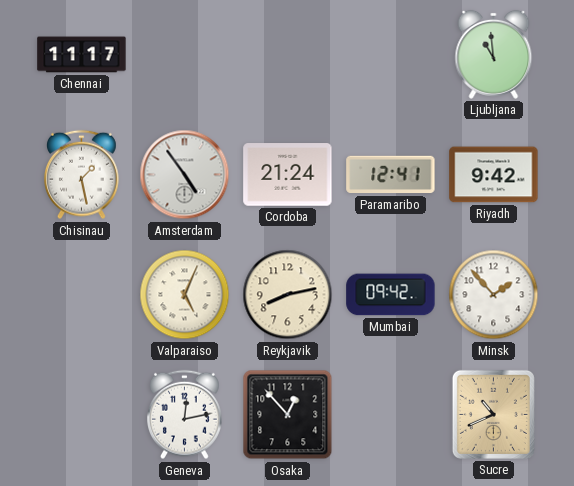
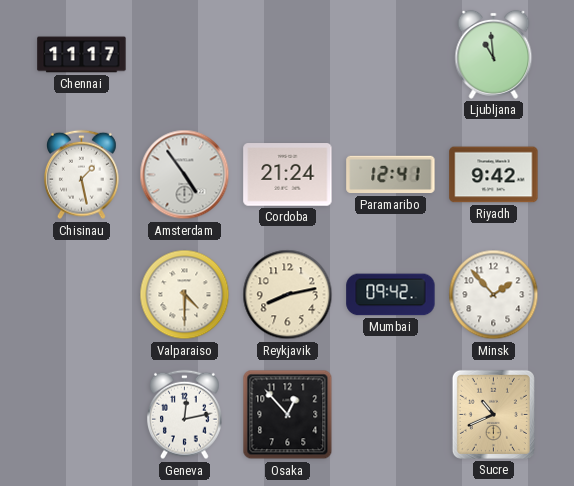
Valparaiso: 5:04 -> 4:30
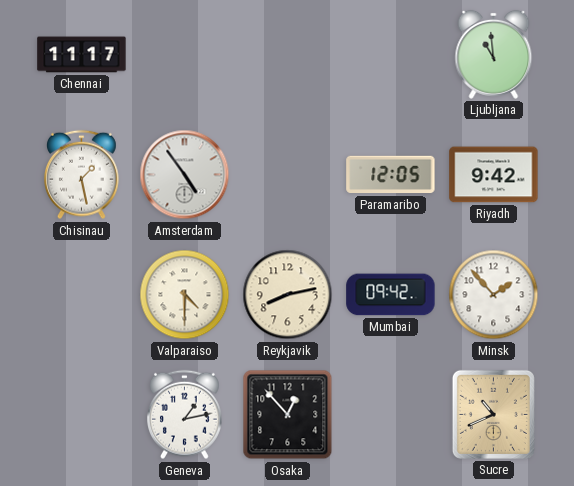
Cordoba: 21:24 -> none
Paramaribo: 12:41 -> 12:05
Geneva: 12:13 -> 1:13
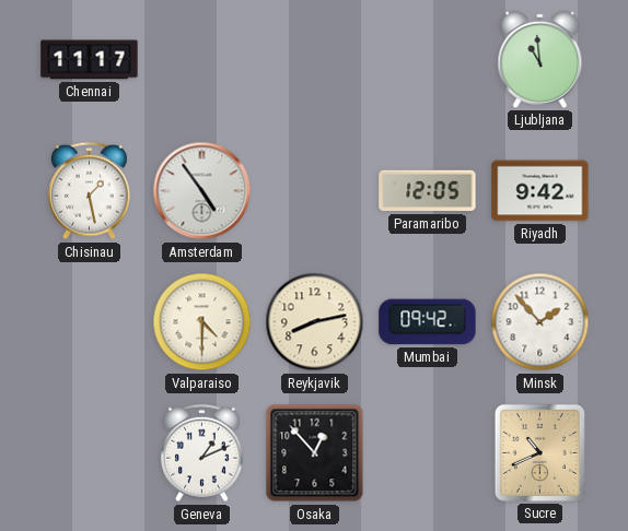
Geneva: 1:13 -> 1:11
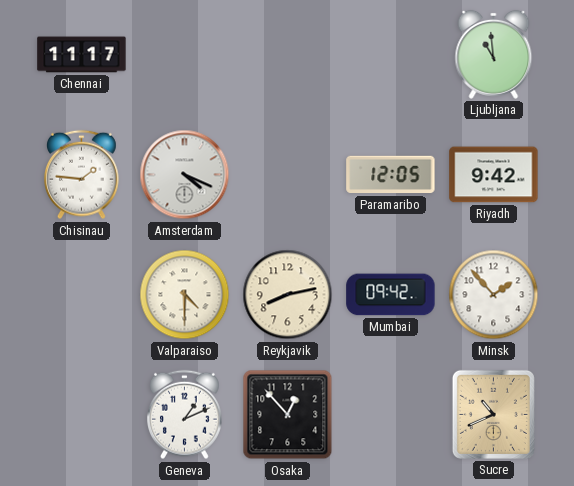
Chisinau: 1:28 -> 1:46
Amsterdam: 4:54 -> 4:19
